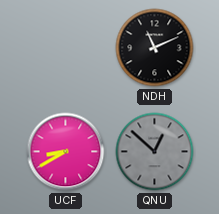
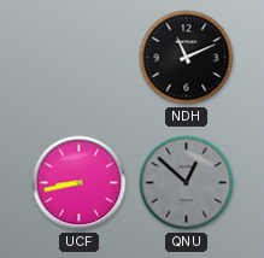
UCF: 8:40 -> 8:43
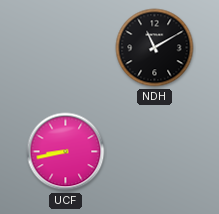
NDH: 11:11 -> 11:10
QNU: 12:52 -> none
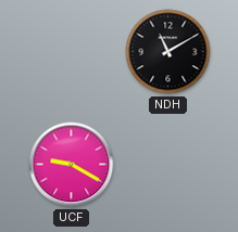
UCF: 8:43 -> 9:20
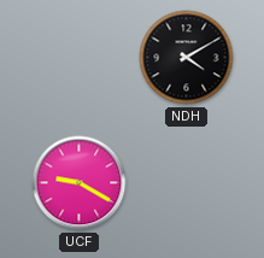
NDH: 11:10 -> 4:10
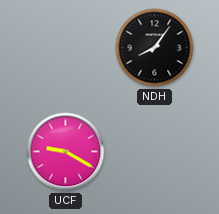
NDH: 4:10 -> 8:06
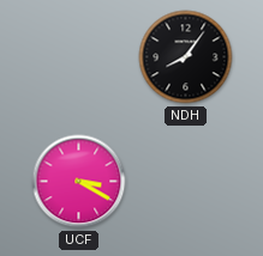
UCF: 9:20 -> 3:20
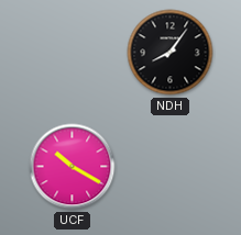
UCF: 3:20 -> 10:20
